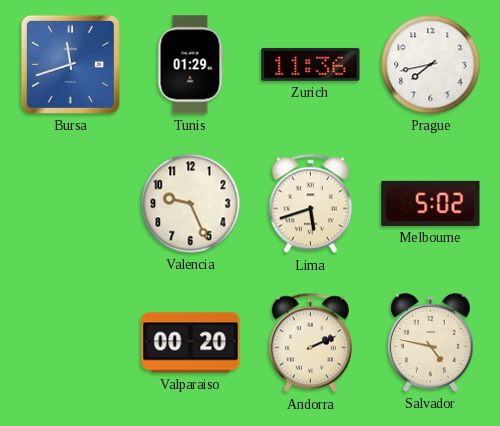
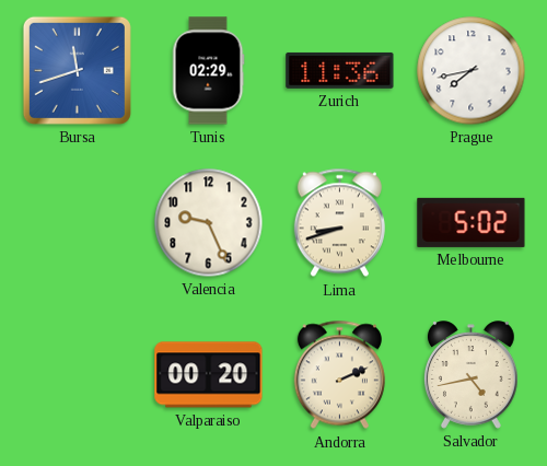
Tunis: 01:29 -> 02:29
Lima: 5:42 -> 8:42
Salvador: 4:47 -> 4:43
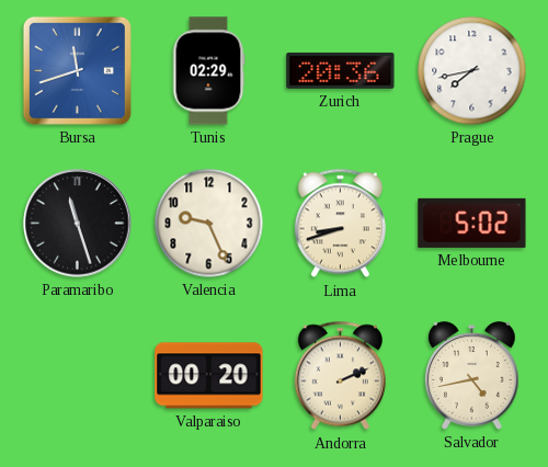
Zurich: 11:36 -> 20:36
Paramaribo: none -> 11:27
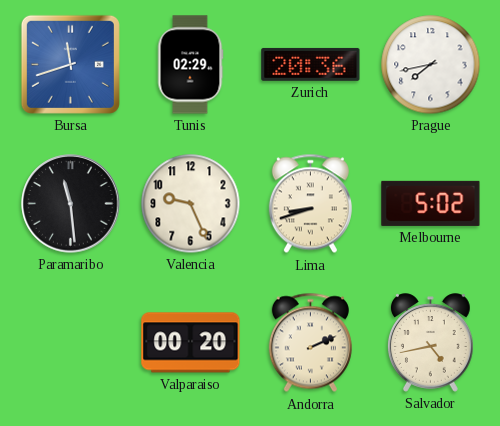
Paramaribo: 11:27 -> 11:29
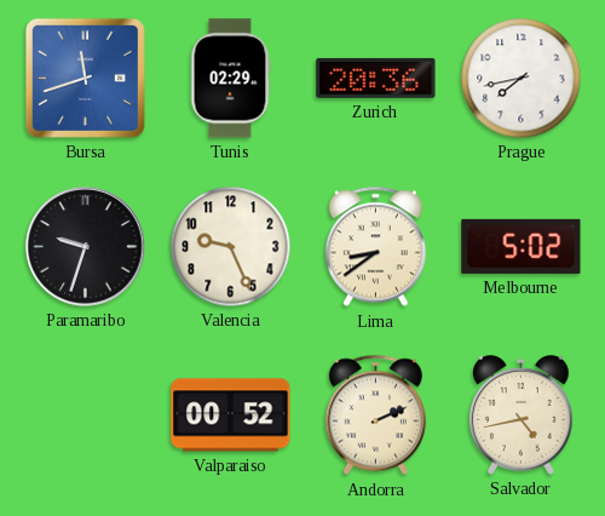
Paramaribo: 11:29 -> 9:33
Lima: 8:42 -> 8:39
Valparaiso: 00:20 -> 00:52
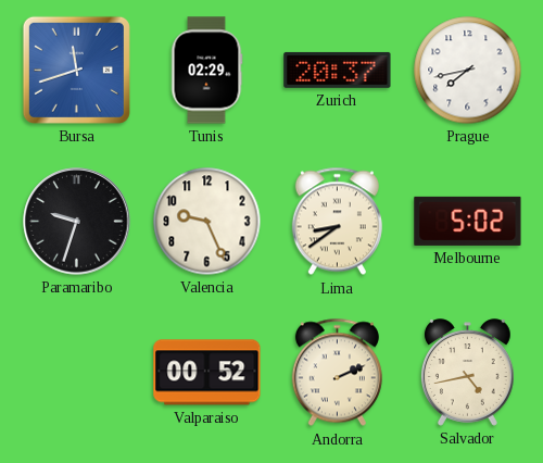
Zurich: 20:36 -> 20:37
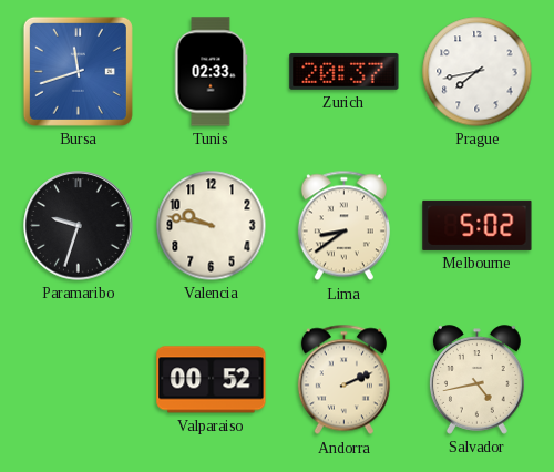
Tunis: 02:29 -> 02:33
Valencia: 9:26 -> 9:47
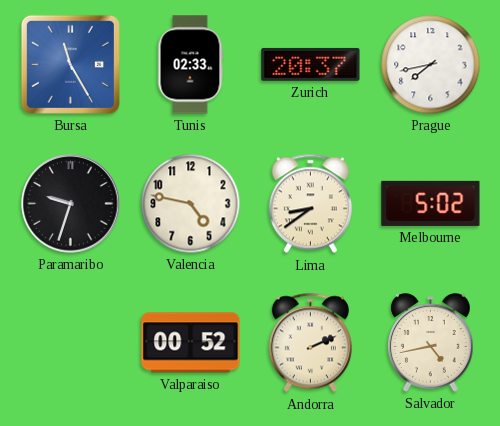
Bursa: 11:42 -> 11:25
Valencia: 9:47 -> 4:47
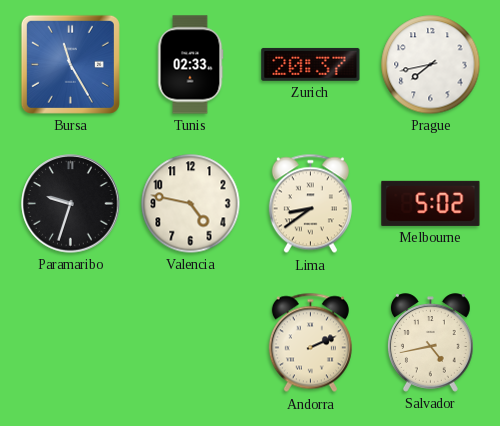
Valparaiso: 00:52 -> none
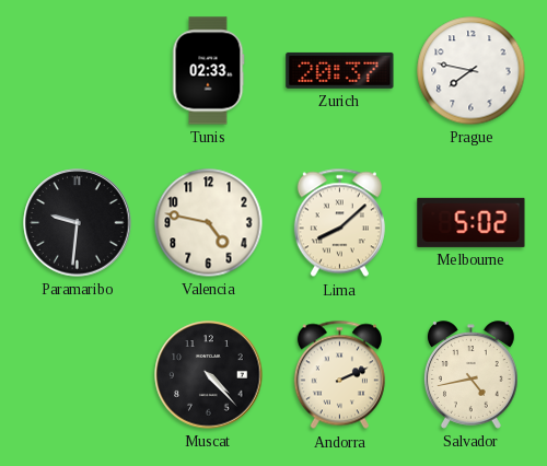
Bursa: 11:25 -> none
Prague: 7:43 -> 7:47
Paramaribo: 9:33 -> 9:31
Lima: 8:39 -> 8:08
Muscat: none -> 4:23
